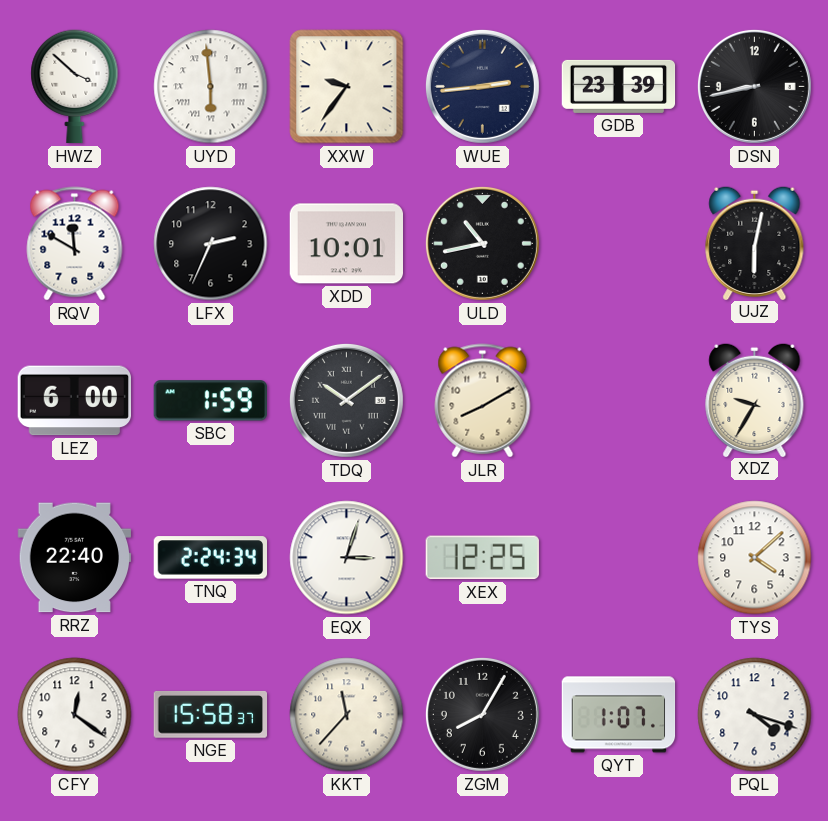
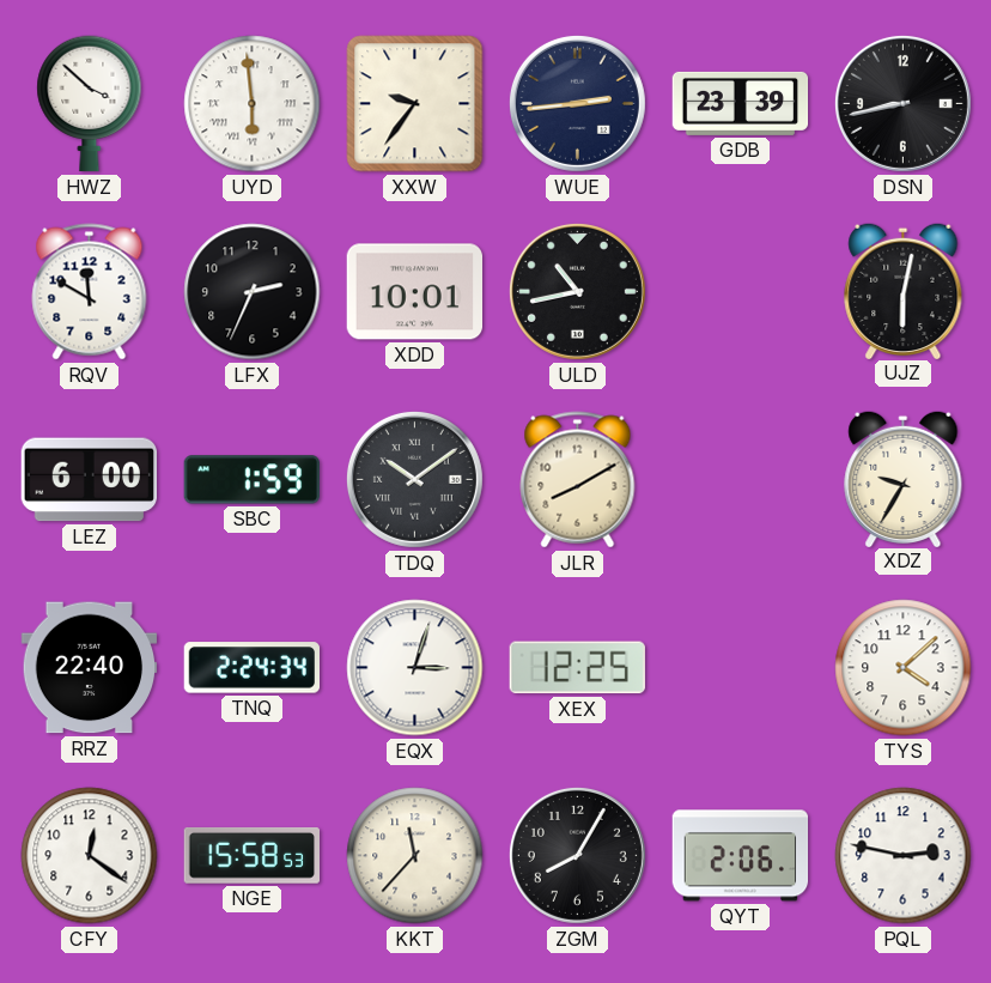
NGE: 15:58:37 -> 15:58:53
QYT: 1:07 -> 2:06
PQL: 4:18 -> 2:47
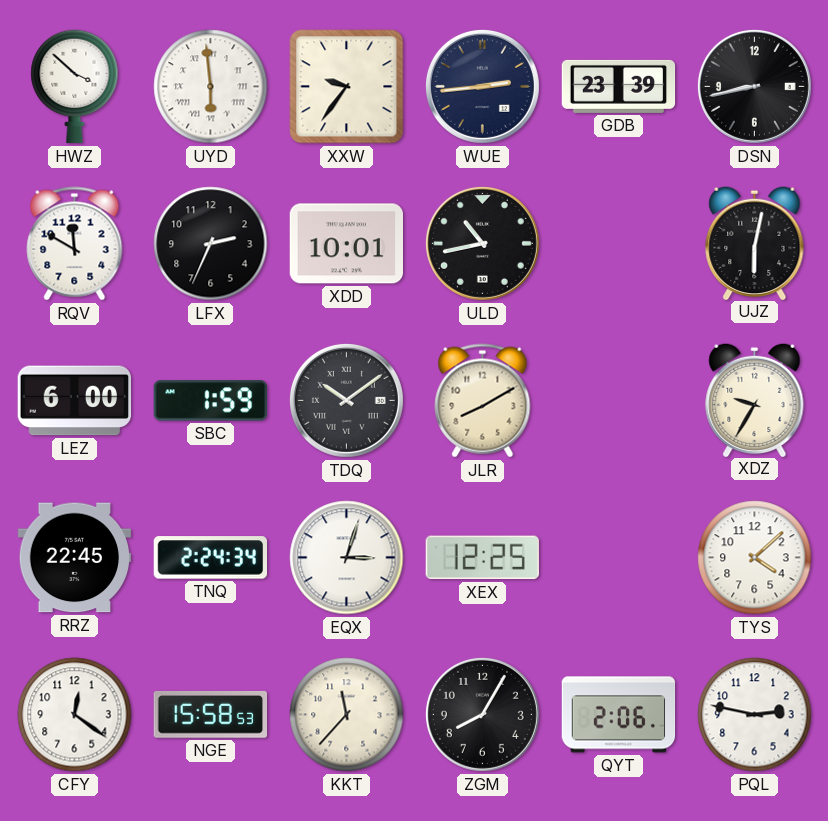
RRZ: 22:40 -> 22:45
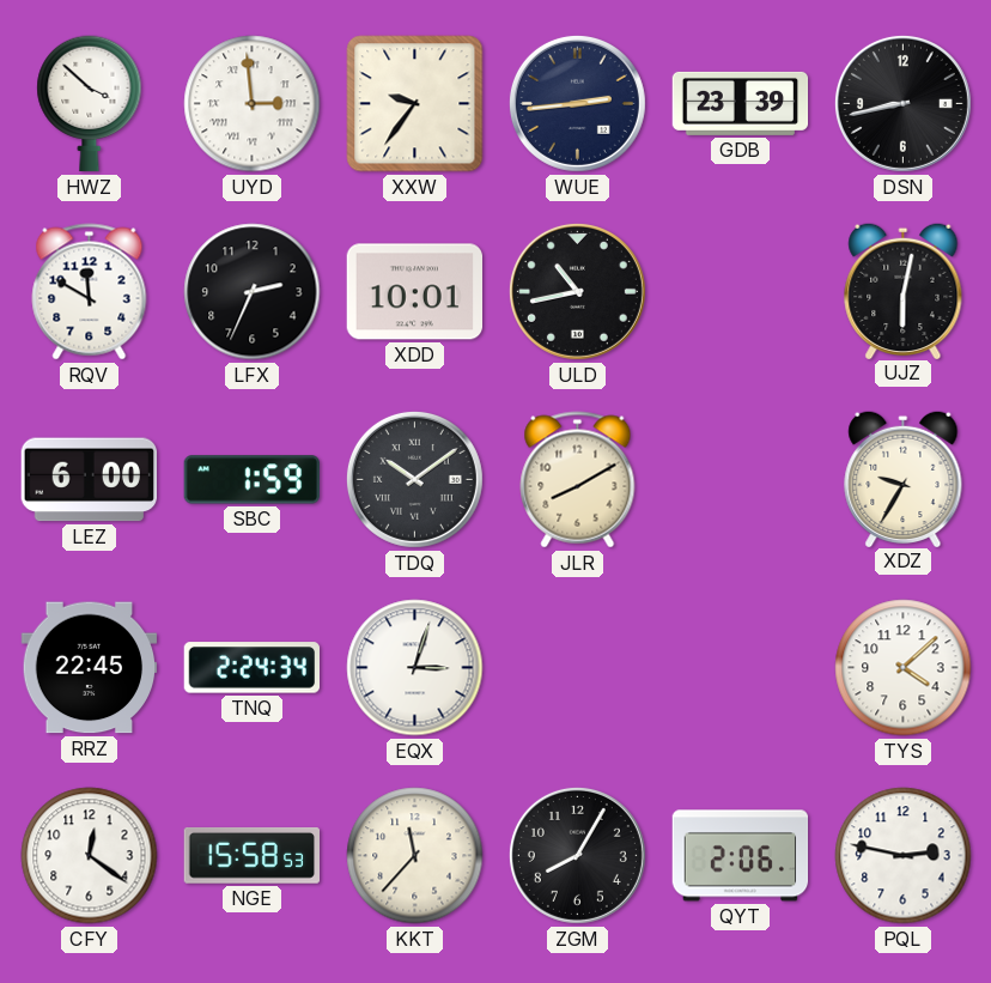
UYD: 5:59 -> 2:59
XEX: 12:25 -> none
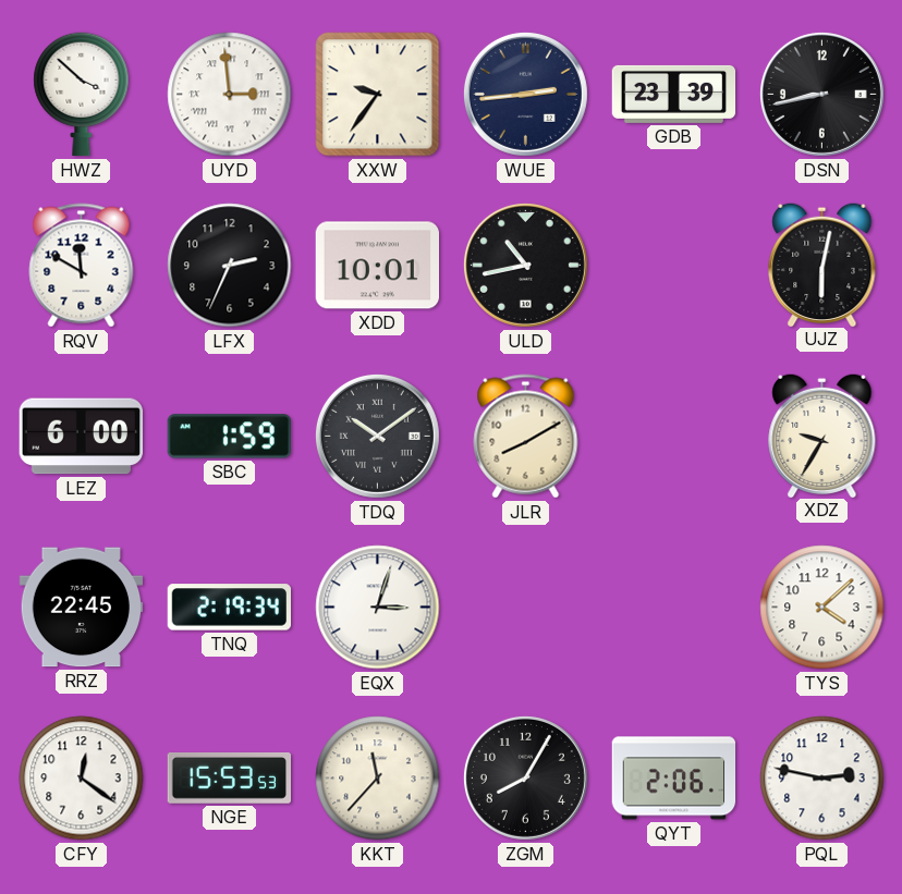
TNQ: 2:24 -> 2:19
NGE: 15:58 -> 15:53
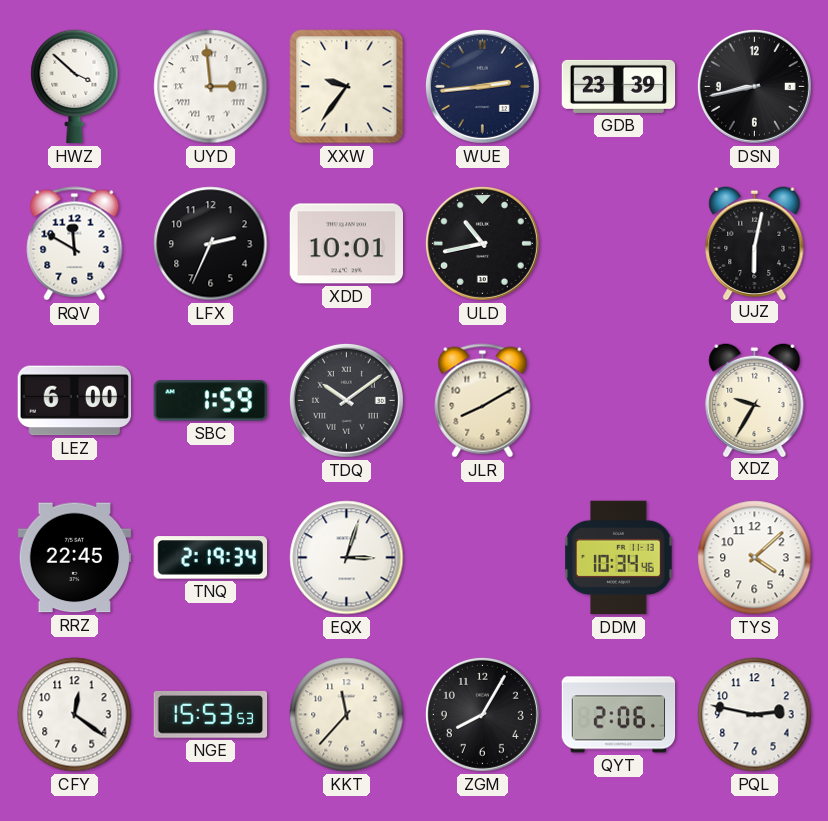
DDM: none -> 10:34
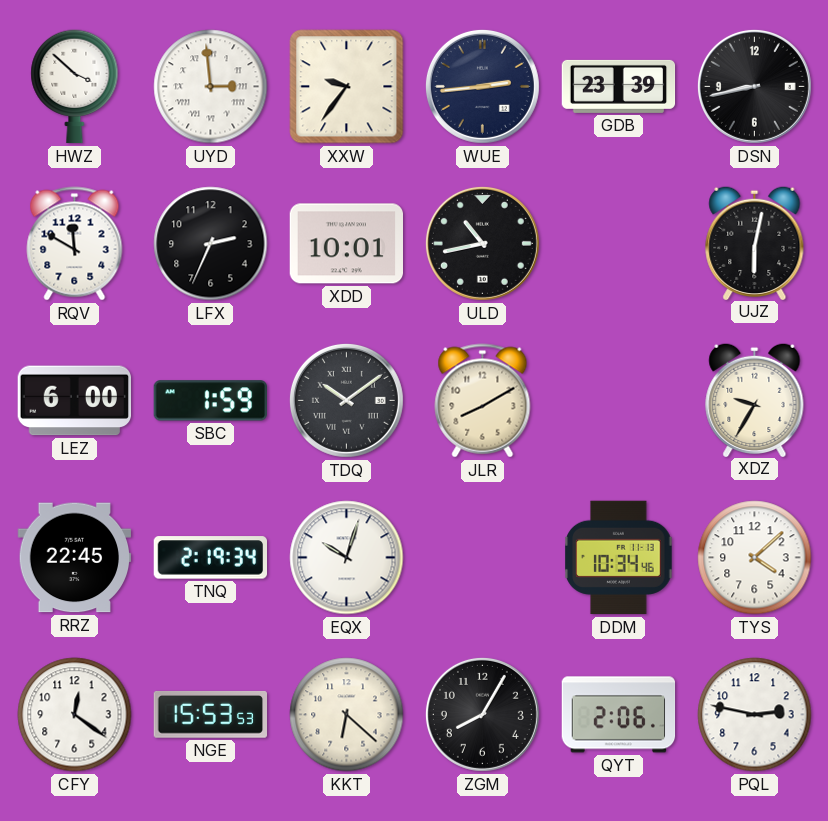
EQX: 3:03 -> 10:03
KKT: 11:37 -> 6:22
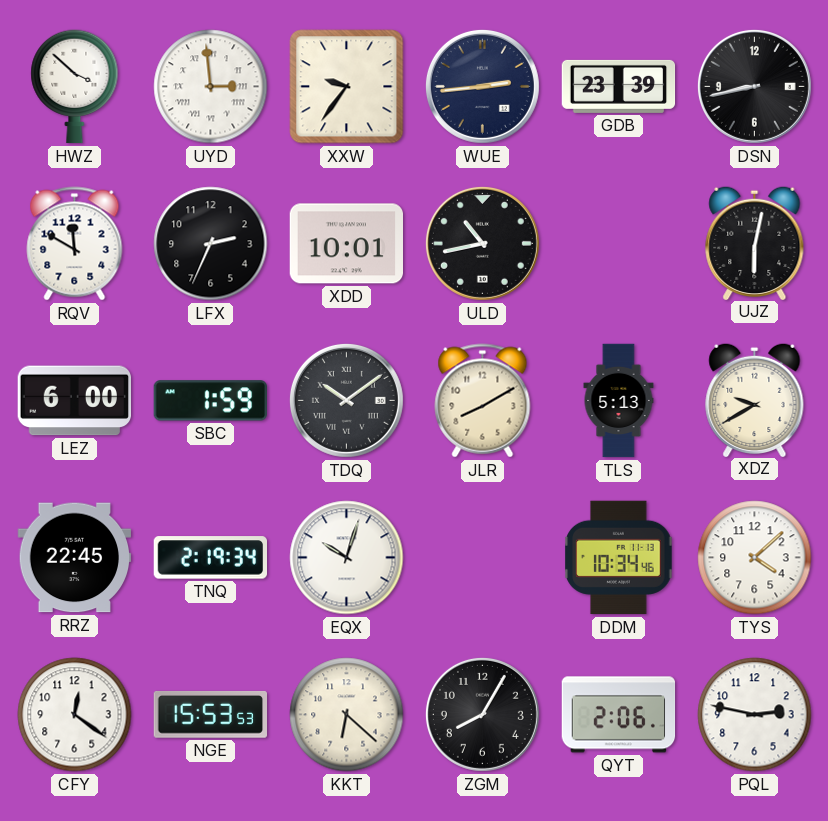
TLS: none -> 5:13
XDZ: 9:35 -> 9:40
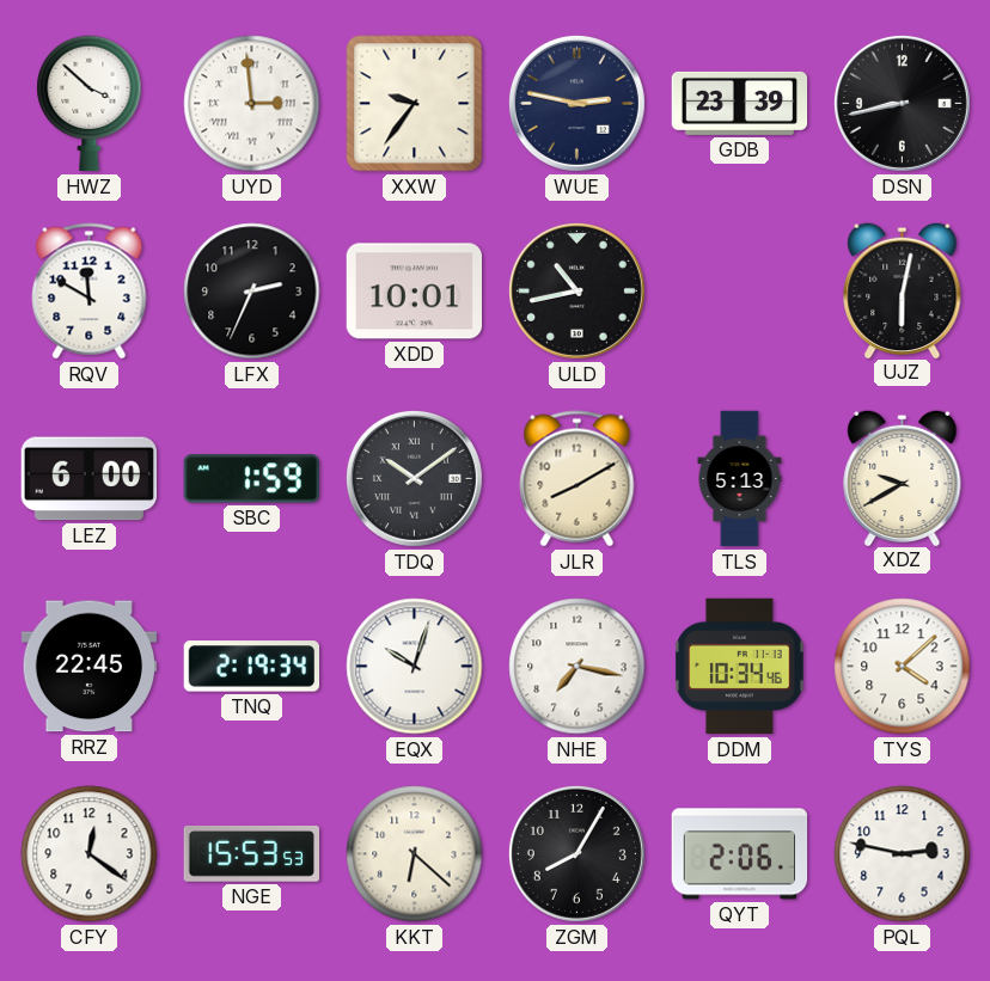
WUE: 2:44 -> 2:47
NHE: none -> 7:17
